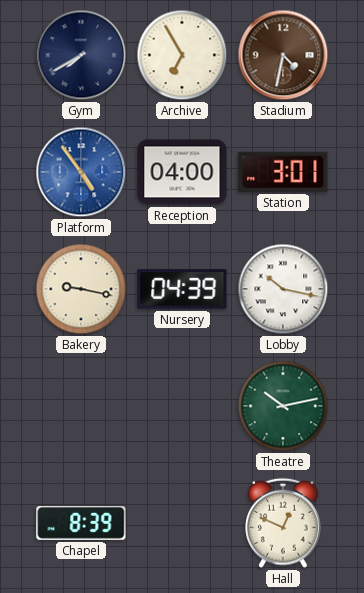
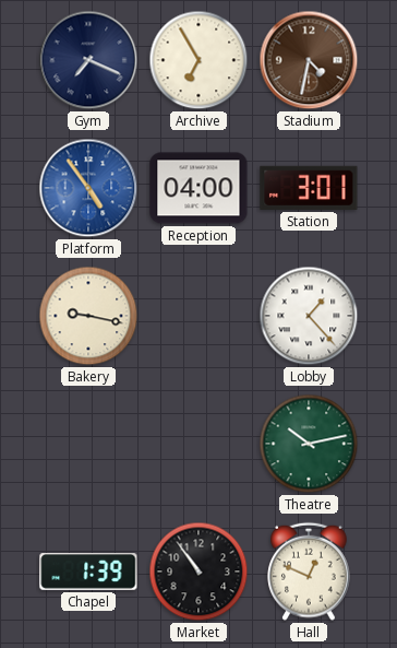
Gym: 7:40 -> 7:19
Nursery: 04:39 -> none
Lobby: 10:17 -> 1:23
Chapel: 8:39 -> 1:39
Market: none -> 10:54
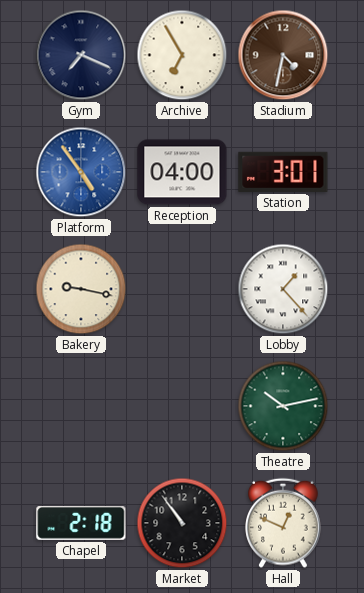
Chapel: 1:39 -> 2:18
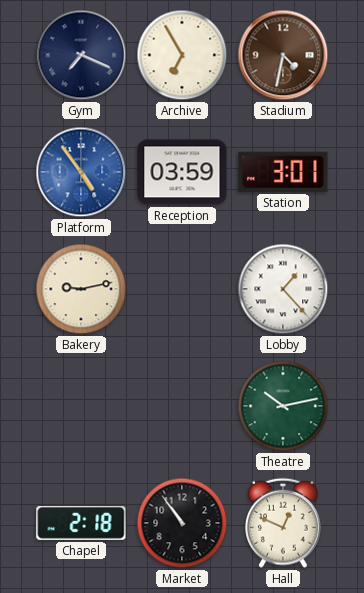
Reception: 04:00 -> 03:59
Bakery: 9:17 -> 9:13
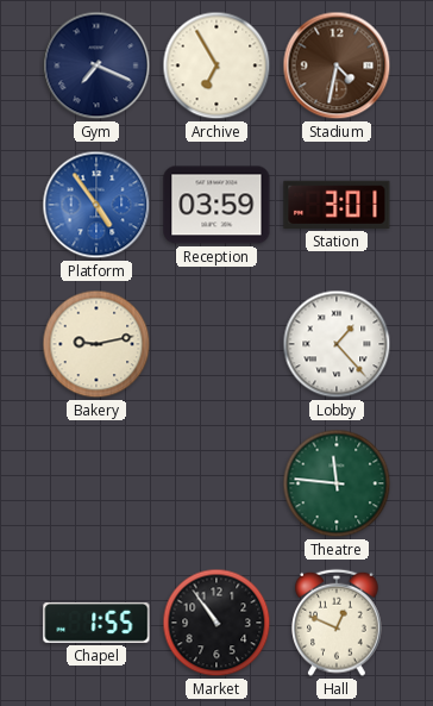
Theatre: 10:13 -> 11:46
Chapel: 2:18 -> 1:55
